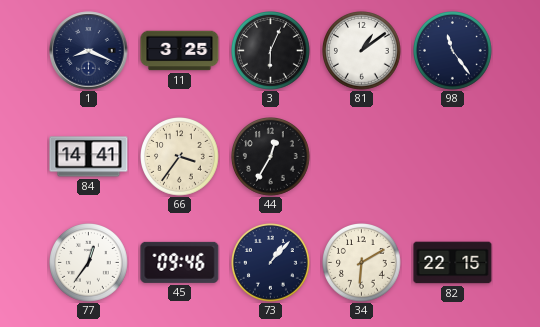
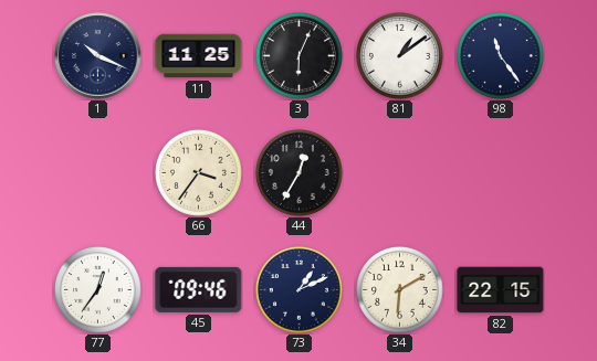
1: 8:19 -> 10:19
11: 3:25 -> 11:25
84: 14:41 -> none
73: 1:07 -> 1:11
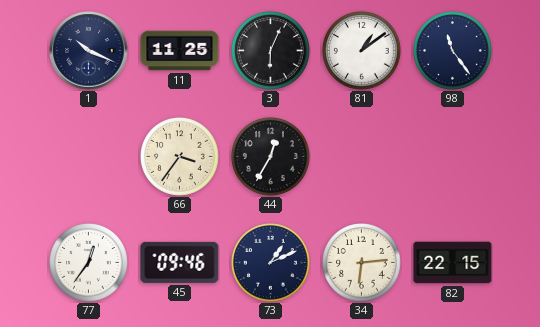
34: 6:10 -> 6:14
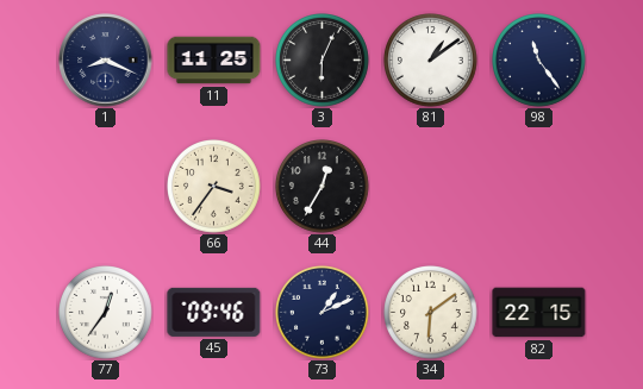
1: 10:19 -> 8:19
34: 6:14 -> 6:09
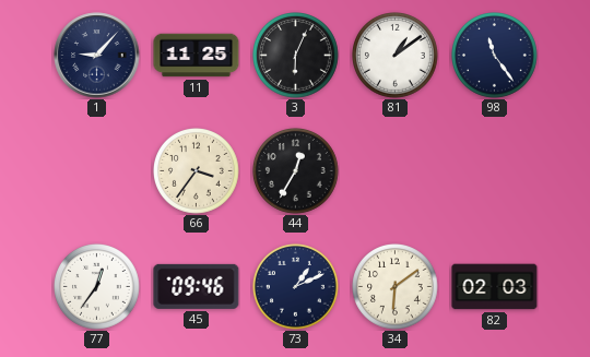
1: 8:19 -> 9:07
82: 22:15 -> 02:03
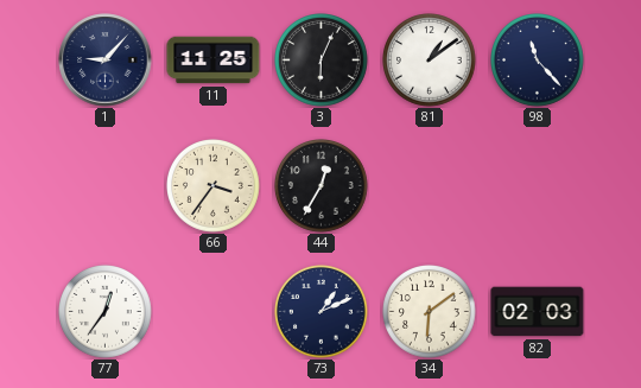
98: 11:24 -> 11:23
45: 09:46 -> none
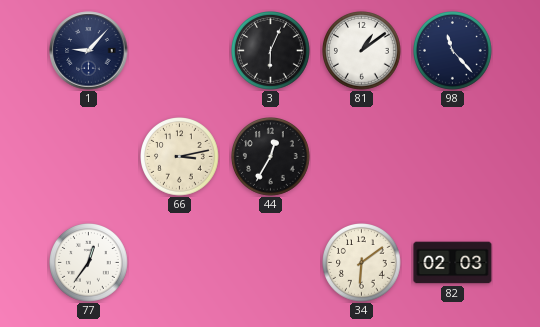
11: 11:25 -> none
66: 3:36 -> 3:13
73: 1:11 -> none
